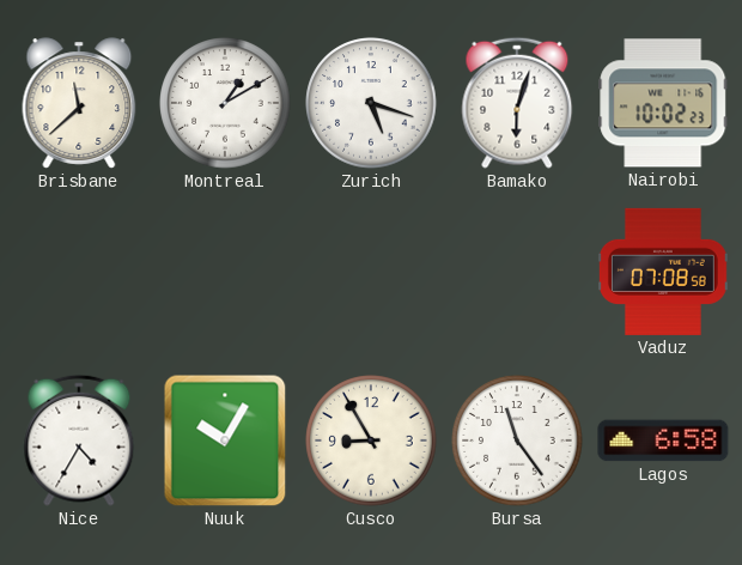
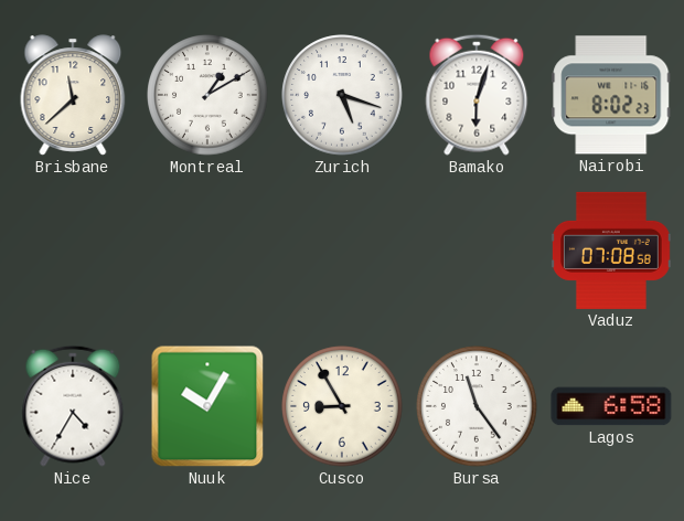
Nairobi: 10:02 -> 8:02
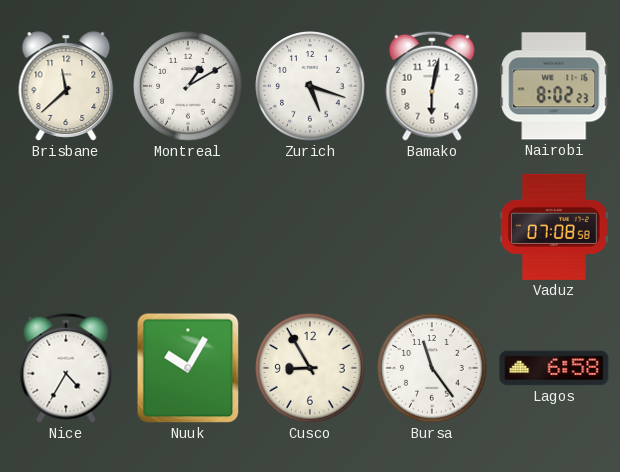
Bamako: 6:03 -> 6:02
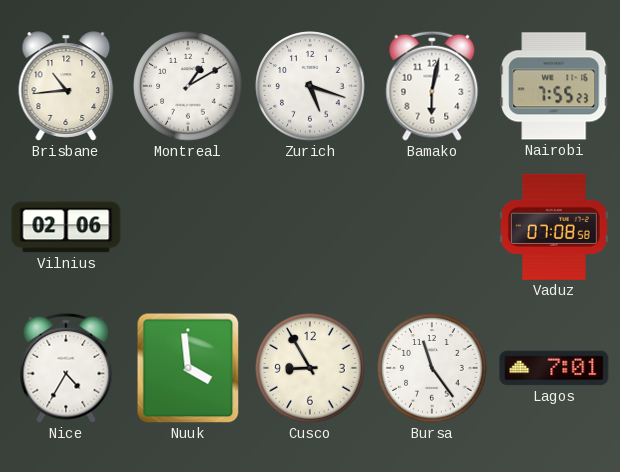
Brisbane: 11:38 -> 10:44
Nairobi: 8:02 -> 7:55
Vilnius: none -> 02:06
Nuuk: 10:05 -> 3:59
Lagos: 6:58 -> 7:01
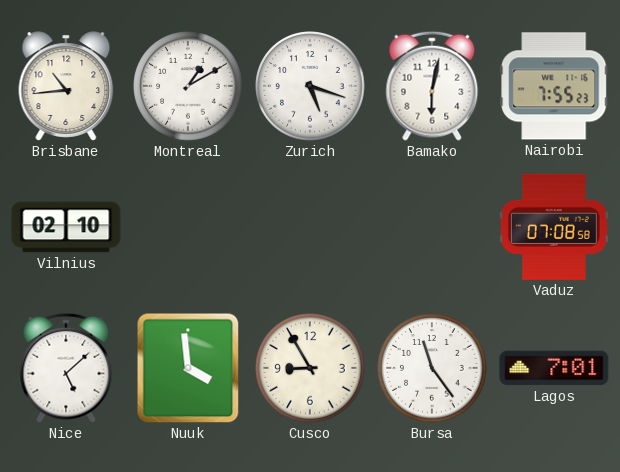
Vilnius: 02:06 -> 02:10
Nice: 4:35 -> 5:08
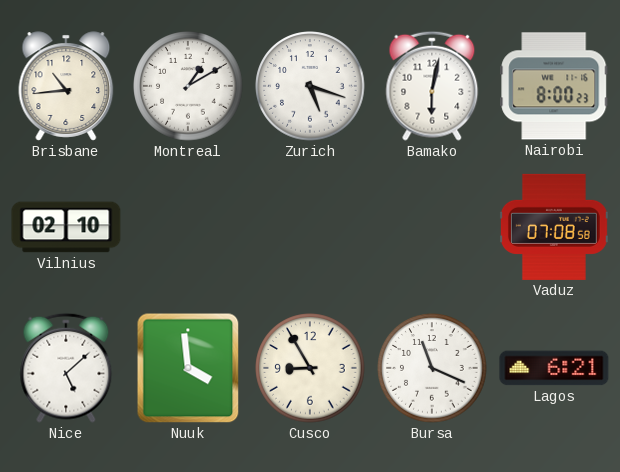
Nairobi: 7:55 -> 8:00
Bursa: 11:24 -> 11:19
Lagos: 7:01 -> 6:21
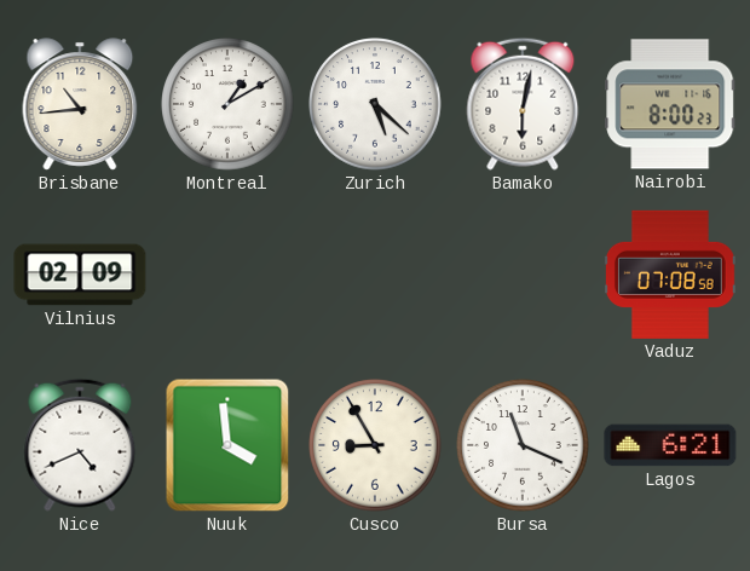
Zurich: 5:18 -> 5:22
Vilnius: 02:10 -> 02:09
Nice: 5:08 -> 4:41
